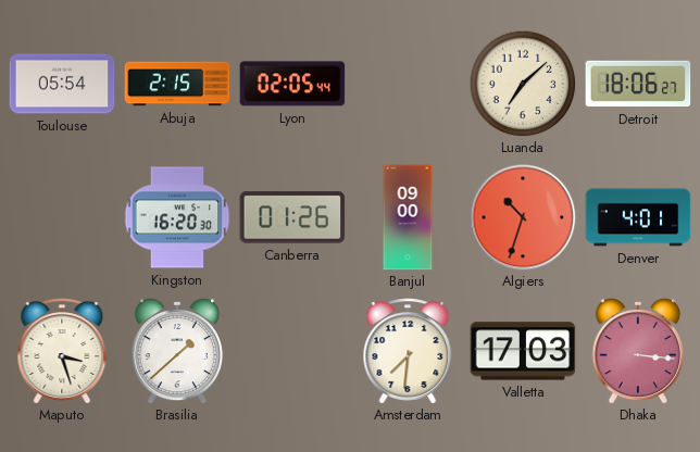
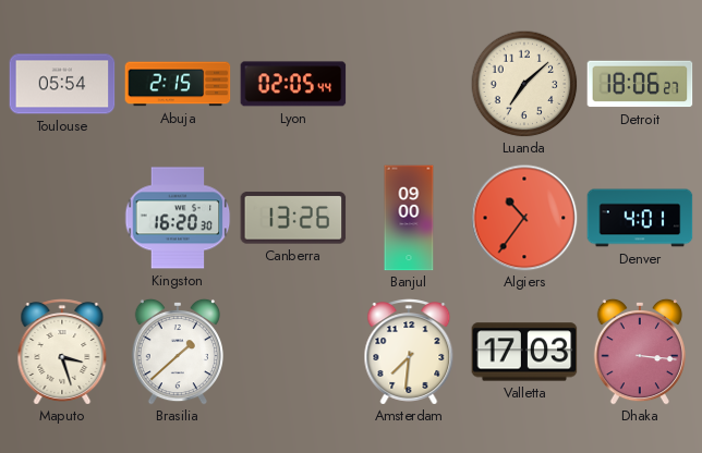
Canberra: 01:26 -> 13:26
Algiers: 10:33 -> 10:36
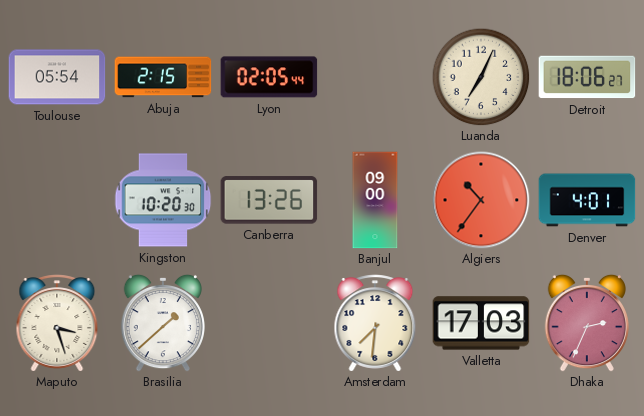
Luanda: 7:08 -> 7:04
Kingston: 16:20 -> 10:20
Dhaka: 3:16 -> 2:34
